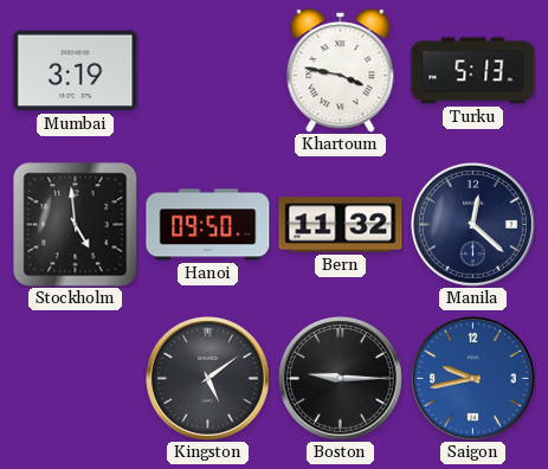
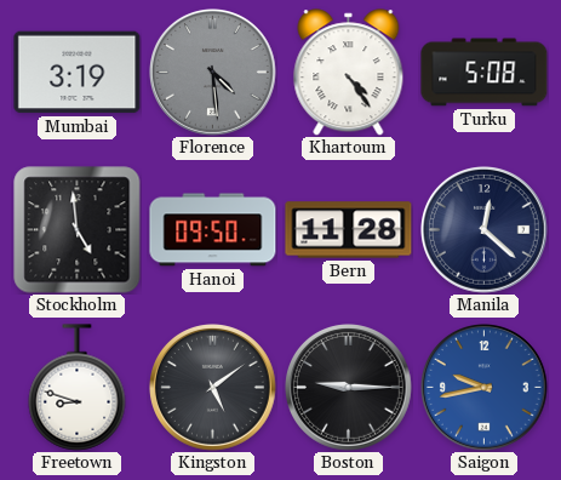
Florence: none -> 4:29
Khartoum: 3:47 -> 4:24
Turku: 5:13 -> 5:08
Bern: 11:32 -> 11:28
Freetown: none -> 8:48
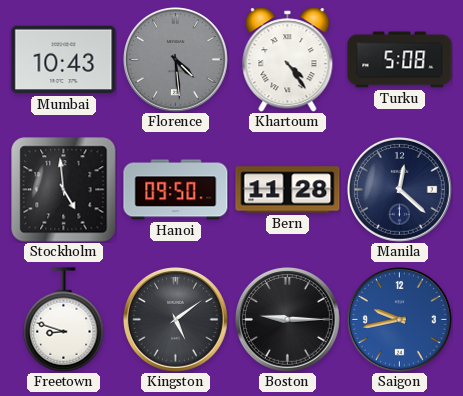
Mumbai: 3:19 -> 10:43
